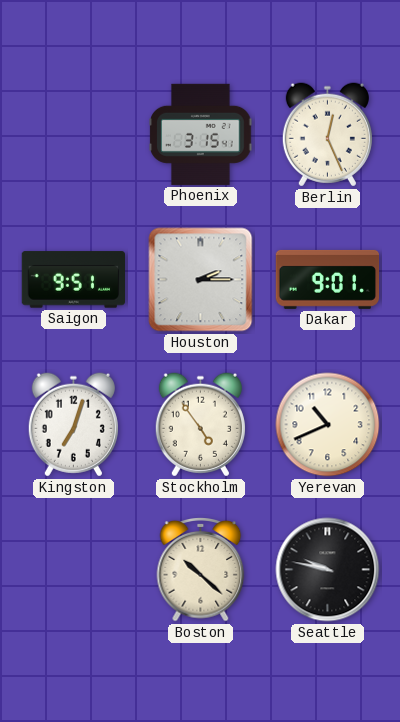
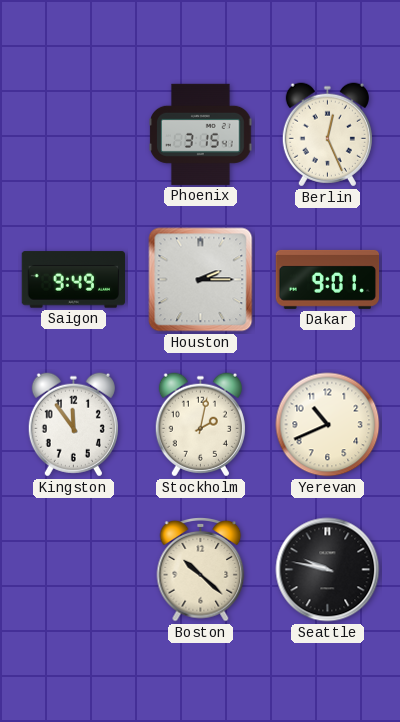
Saigon: 9:51 -> 9:49
Kingston: 7:03 -> 11:54
Stockholm: 4:54 -> 2:02
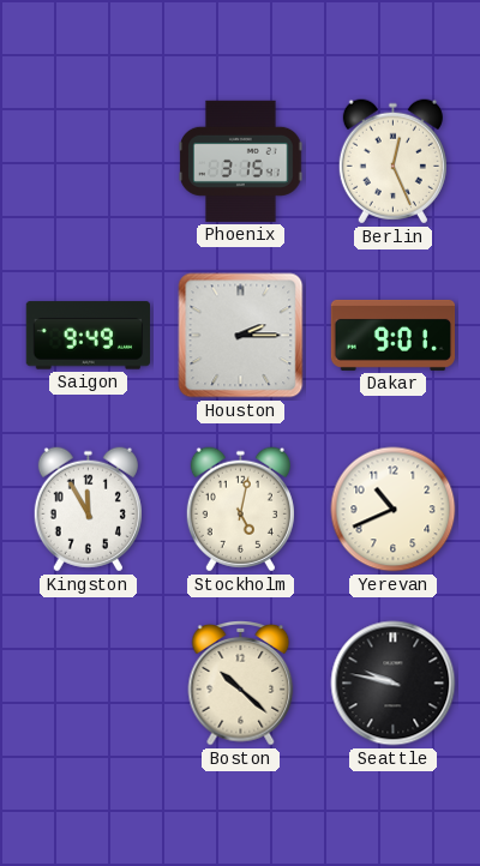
Kingston: 11:54 -> 11:55
Stockholm: 2:02 -> 5:02
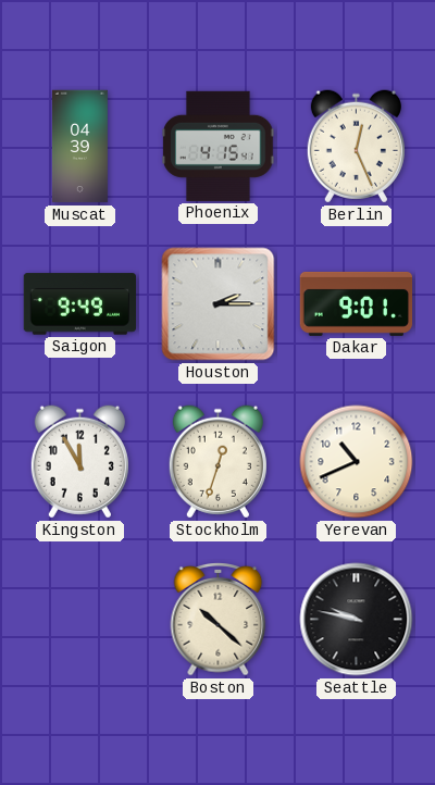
Muscat: none -> 04:39
Phoenix: 3:15 -> 4:15
Stockholm: 5:02 -> 12:33
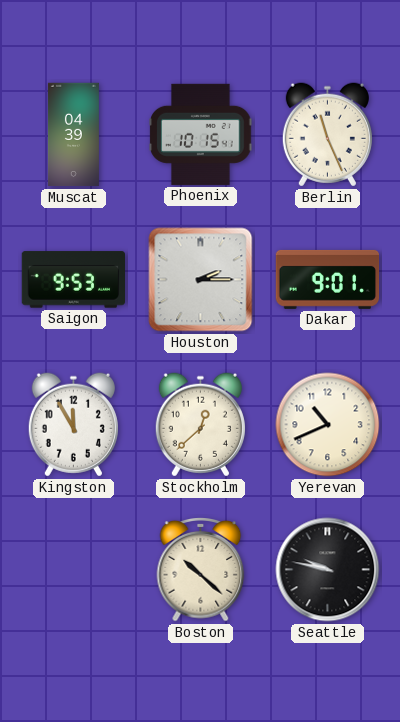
Phoenix: 4:15 -> 10:15
Berlin: 12:26 -> 11:26
Saigon: 9:49 -> 9:53
Stockholm: 12:33 -> 12:38
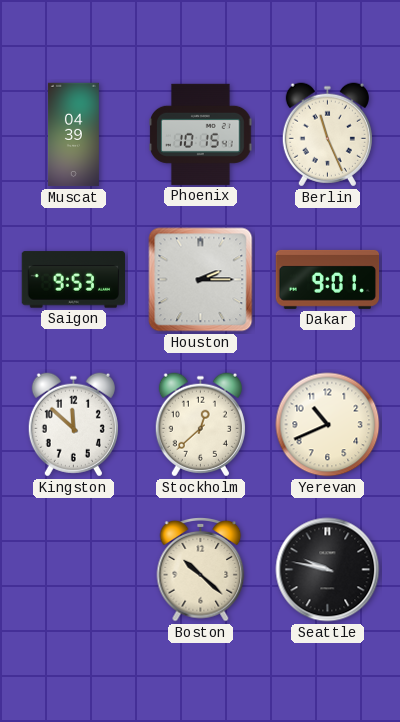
Kingston: 11:55 -> 11:52
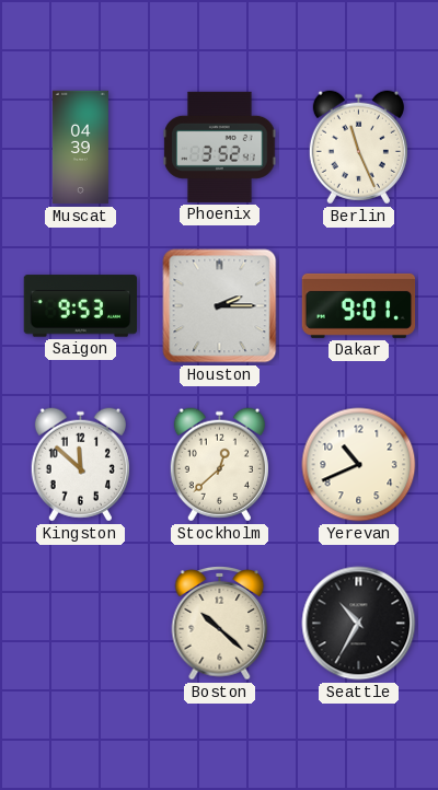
Phoenix: 10:15 -> 3:52
Seattle: 9:47 -> 10:35
